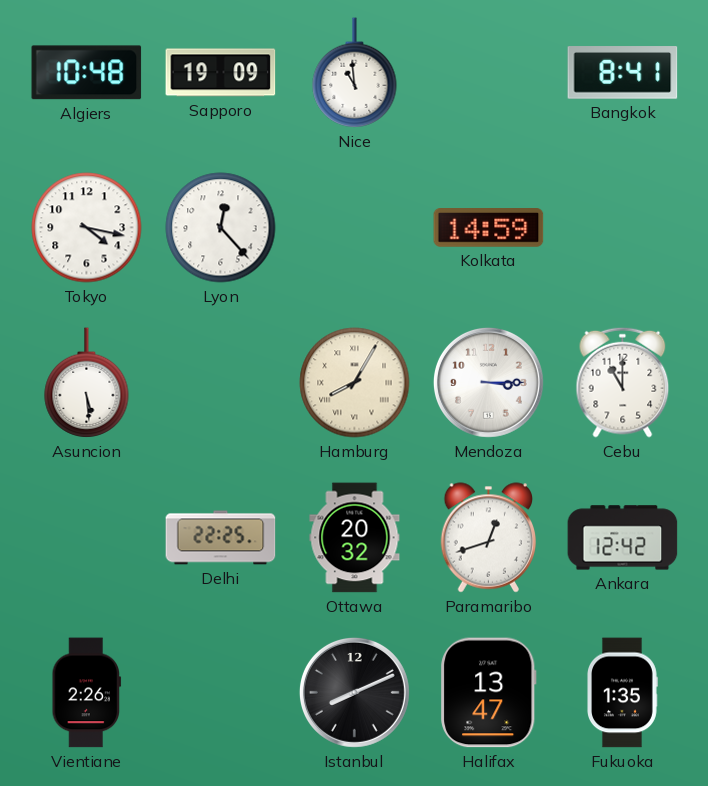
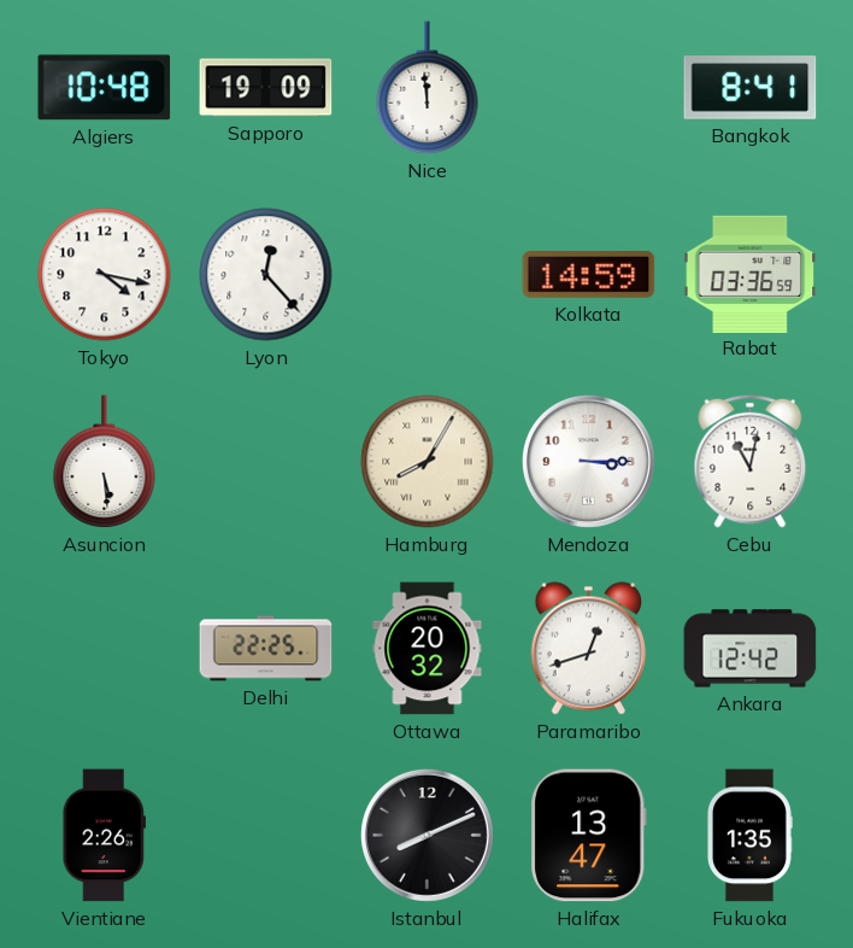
Nice: 10:59 -> 11:59
Rabat: none -> 03:36
Cebu: 11:00 -> 11:02
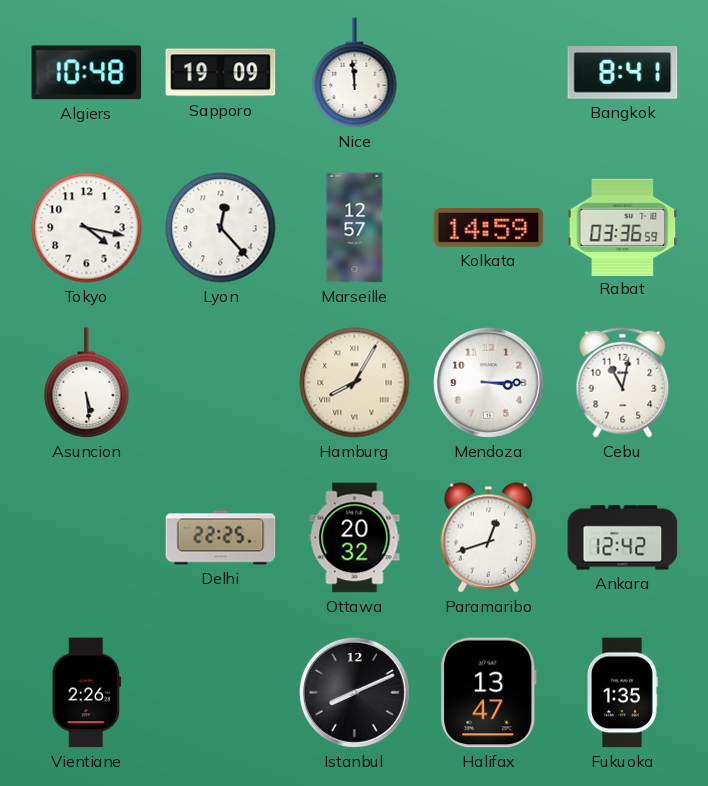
Marseille: none -> 12:57
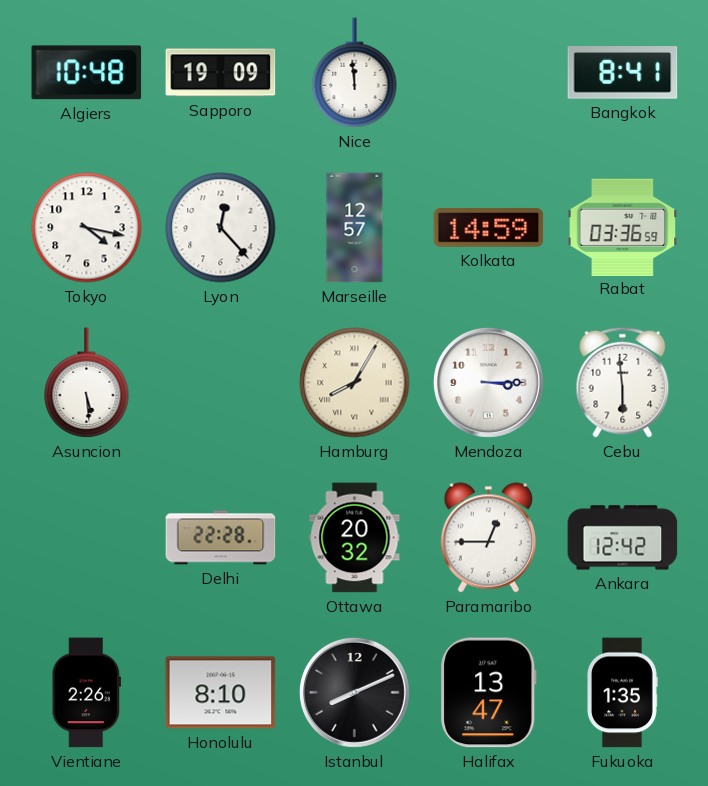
Cebu: 11:02 -> 5:59
Delhi: 22:25 -> 22:28
Paramaribo: 12:42 -> 12:45
Honolulu: none -> 8:10
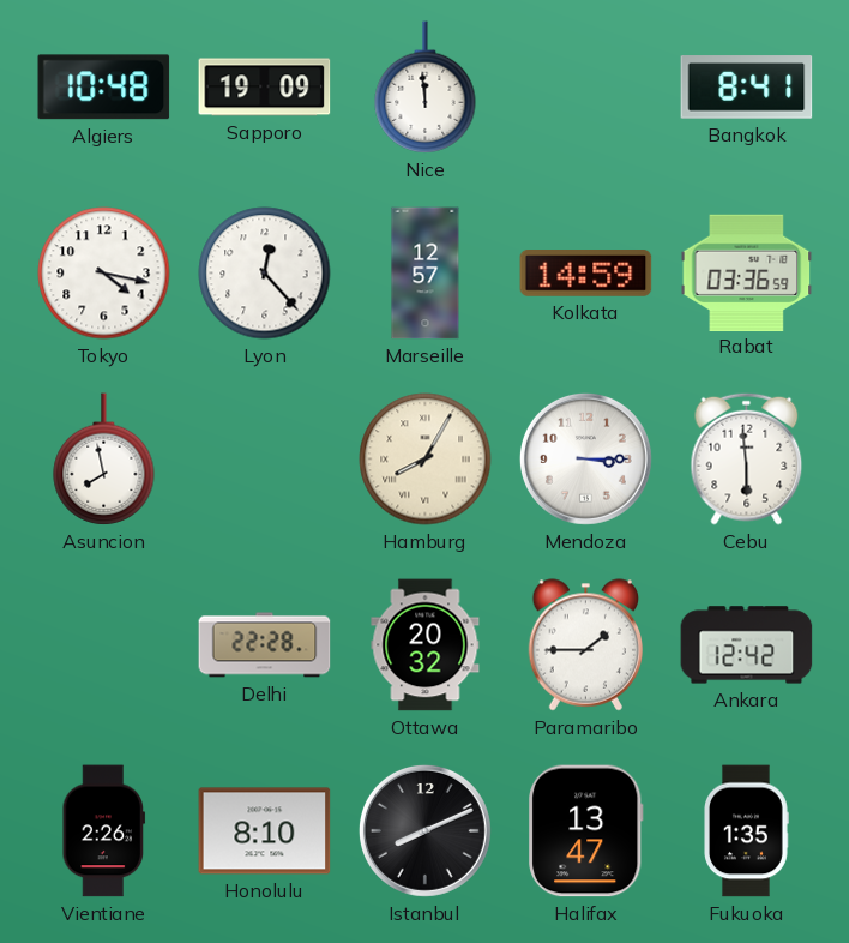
Asuncion: 5:29 -> 7:58
Paramaribo: 12:45 -> 1:45
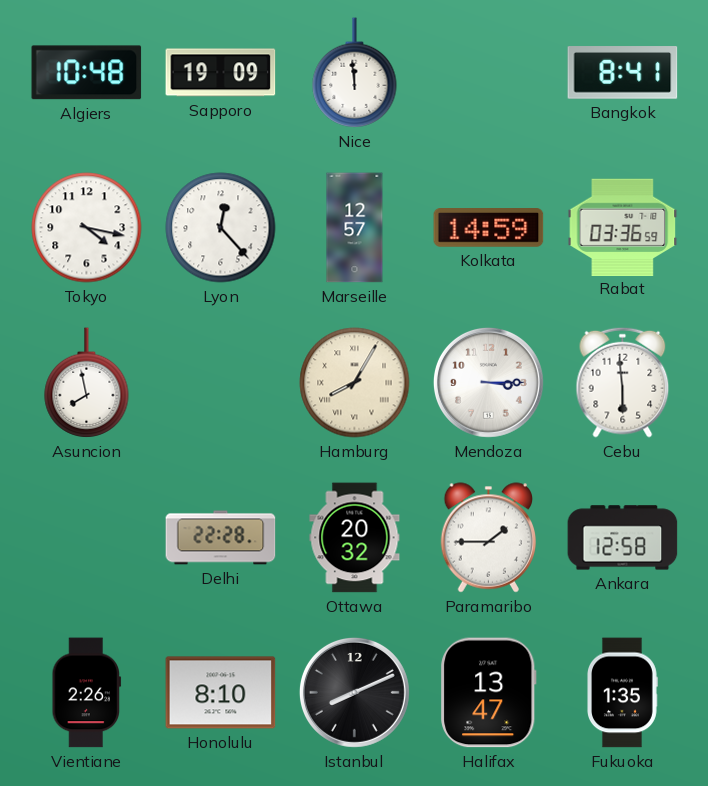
Ankara: 12:42 -> 12:58
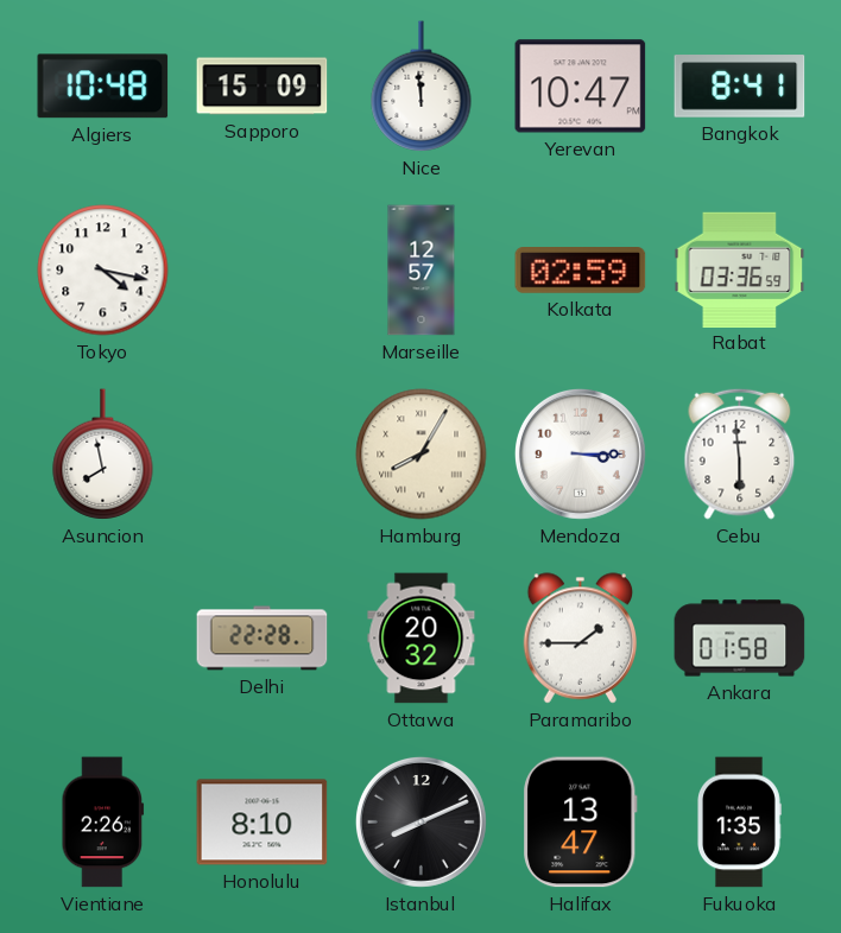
Sapporo: 19:09 -> 15:09
Yerevan: none -> 10:47
Lyon: 12:23 -> none
Kolkata: 14:59 -> 02:59
Ankara: 12:58 -> 01:58
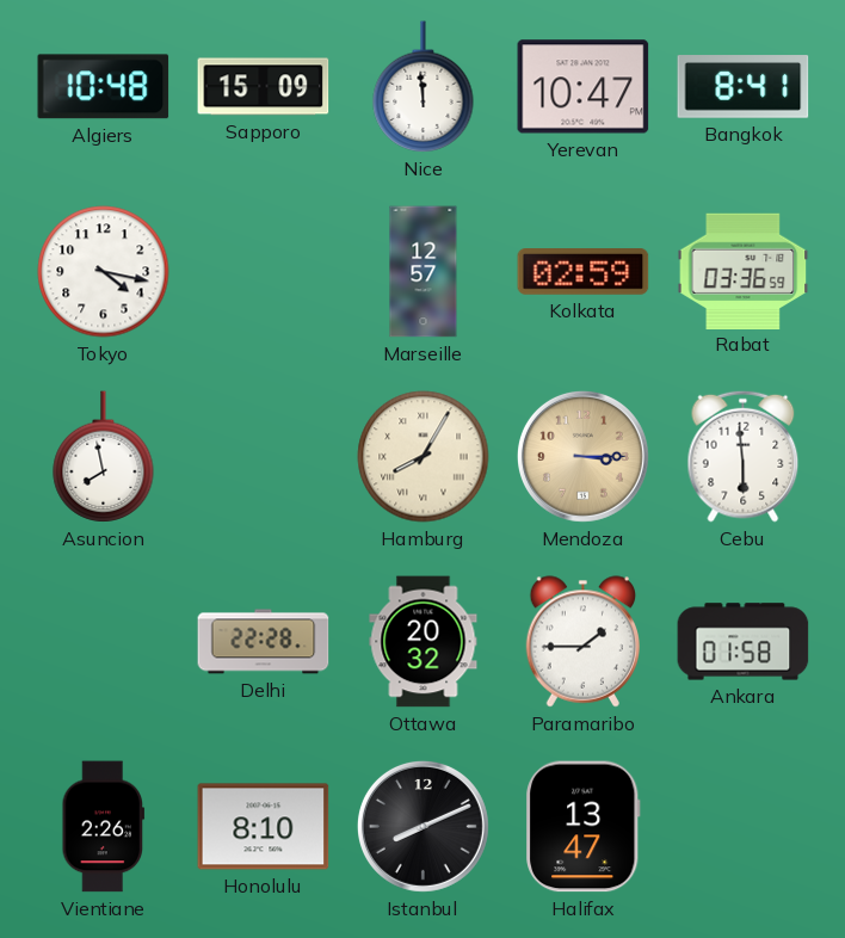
Mendoza dial: white -> champagne
Fukuoka: 1:35 -> none
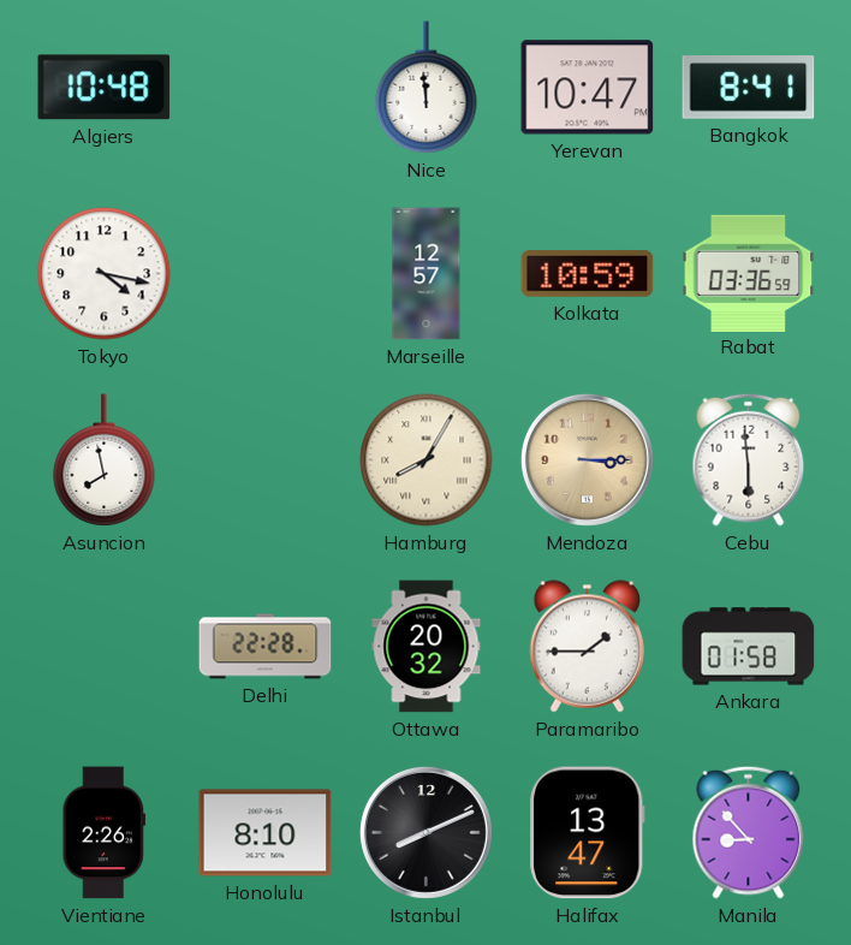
Sapporo: 15:09 -> none
Kolkata: 02:59 -> 10:59
Manila: none -> 8:53
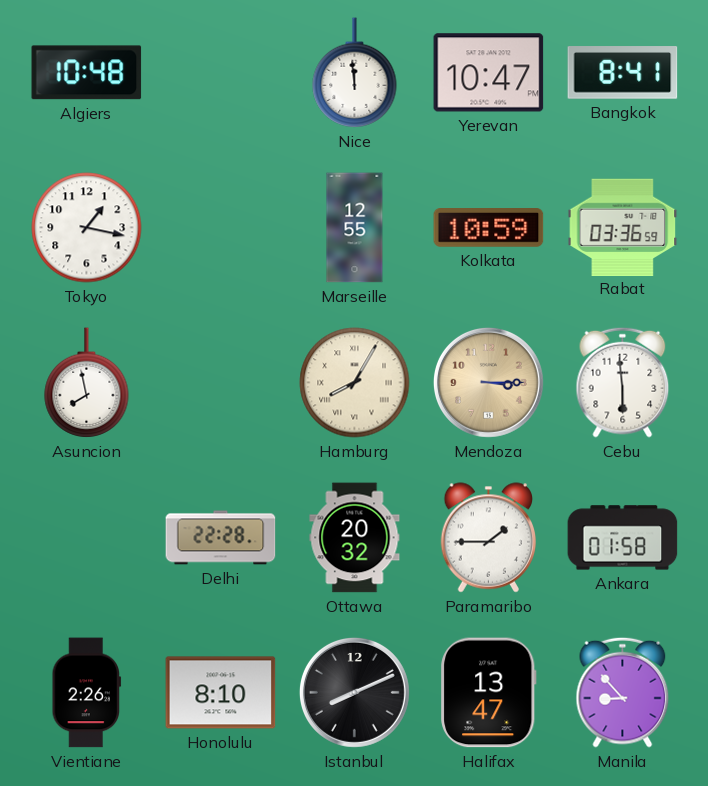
Tokyo: 4:17 -> 1:17
Marseille: 12:57 -> 12:55
